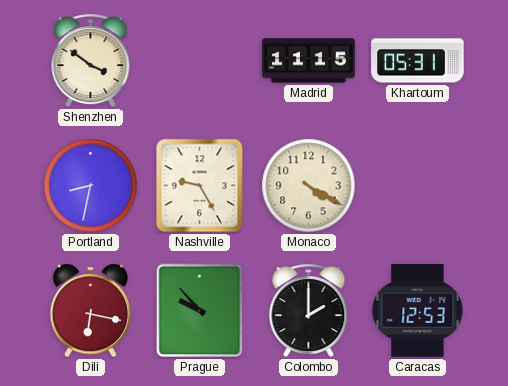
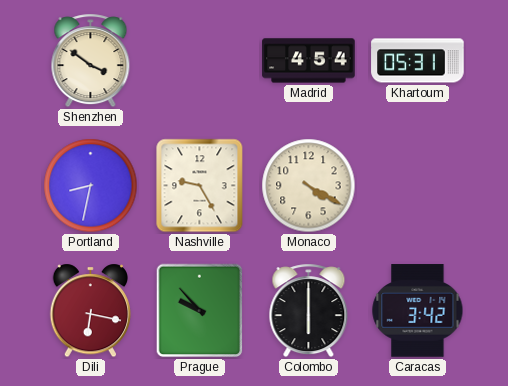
Madrid: 11:15 -> 4:54
Colombo: 2:00 -> 6:00
Caracas: 12:53 -> 3:42
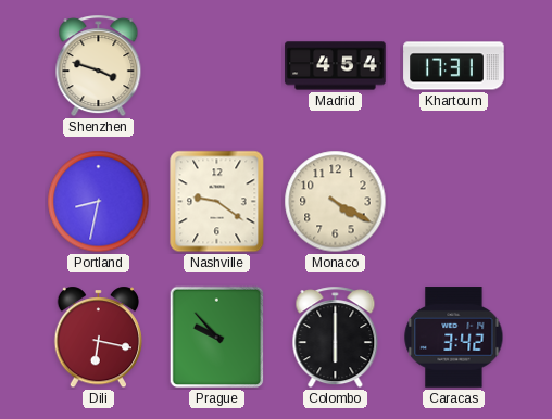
Shenzhen: 3:51 -> 3:48
Khartoum: 05:31 -> 17:31
Nashville: 9:25 -> 9:21
